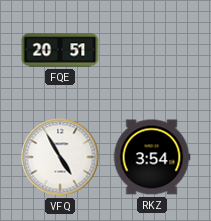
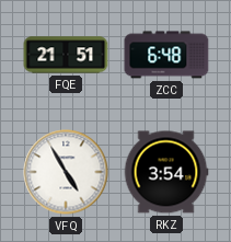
FQE: 20:51 -> 21:51
ZCC: none -> 6:48
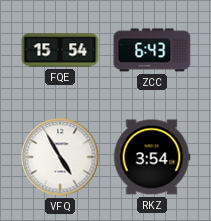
FQE: 21:51 -> 15:54
ZCC: 6:48 -> 6:43
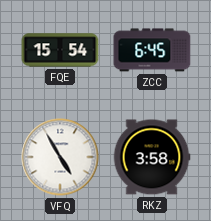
ZCC: 6:43 -> 6:45
RKZ: 3:54 -> 3:58
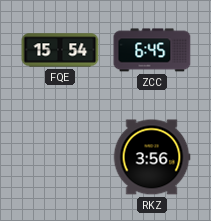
VFQ: 4:55 -> none
RKZ: 3:58 -> 3:56
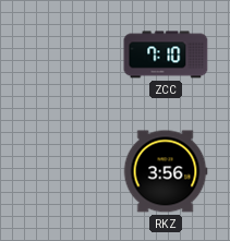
FQE: 15:54 -> none
ZCC: 6:45 -> 7:10
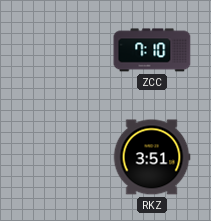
RKZ: 3:56 -> 3:51
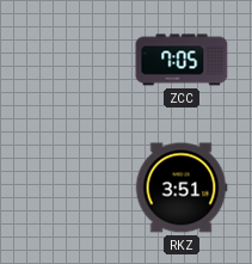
ZCC: 7:10 -> 7:05
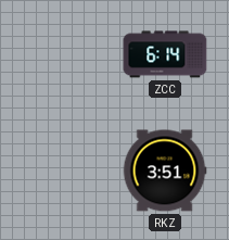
ZCC: 7:05 -> 6:14
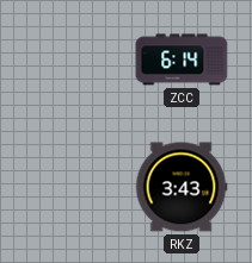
RKZ: 3:51 -> 3:43
